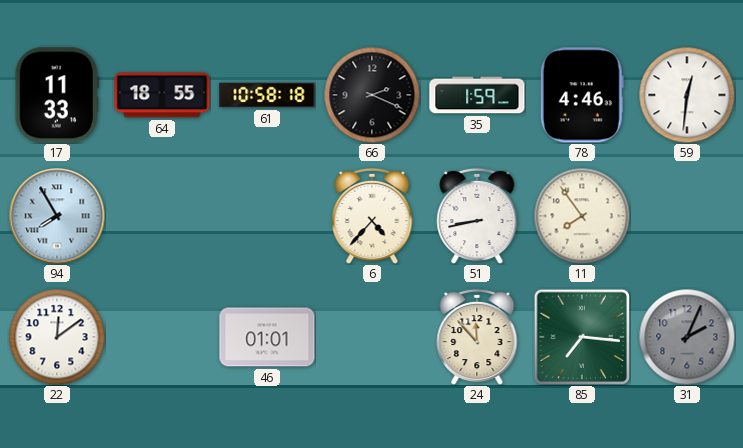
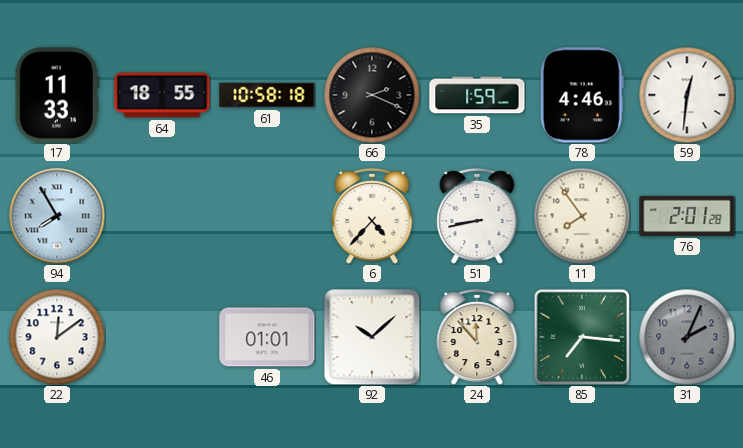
76: none -> 2:01
92: none -> 10:08
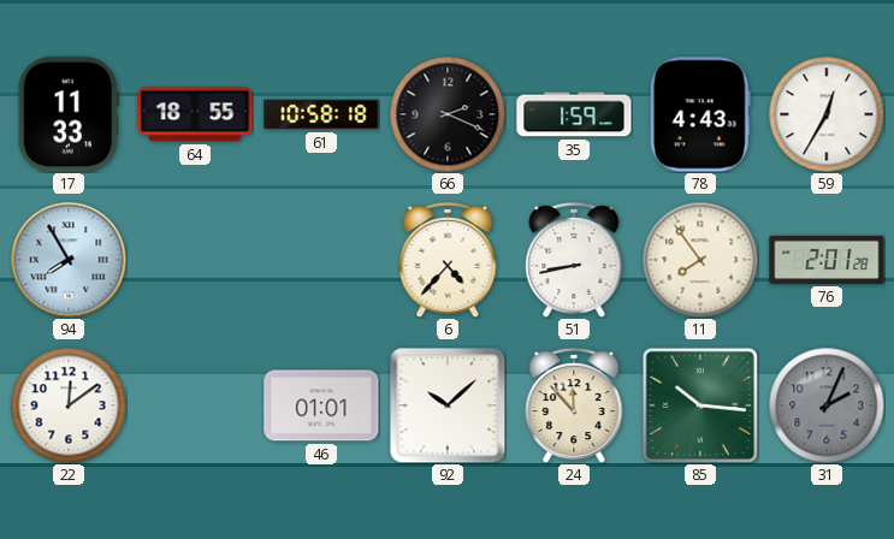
78: 4:46 -> 4:43
59: 12:31 -> 12:35
85: 7:16 -> 10:16
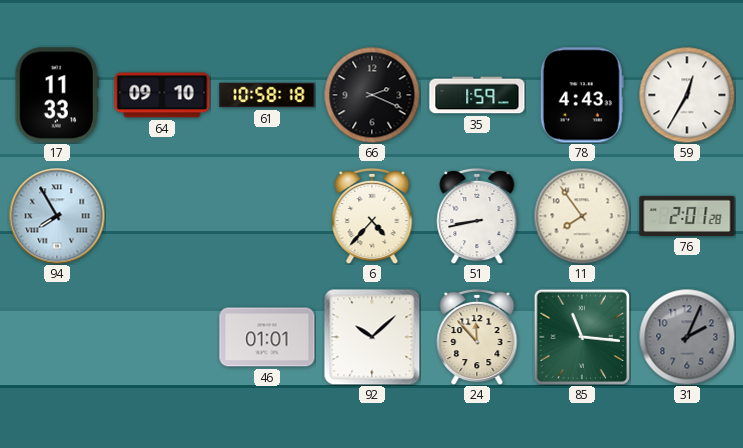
64: 18:55 -> 09:10
22: 12:09 -> none
85: 10:16 -> 11:16
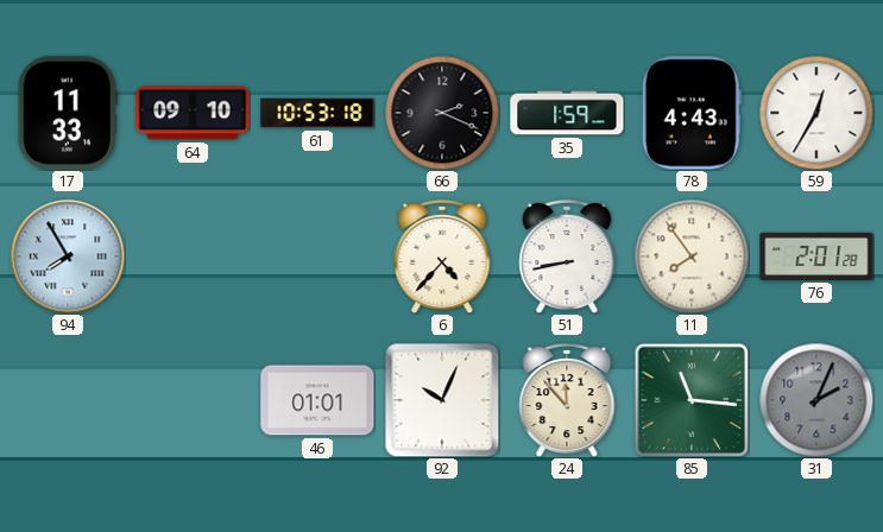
61: 10:58 -> 10:53
92: 10:08 -> 10:04
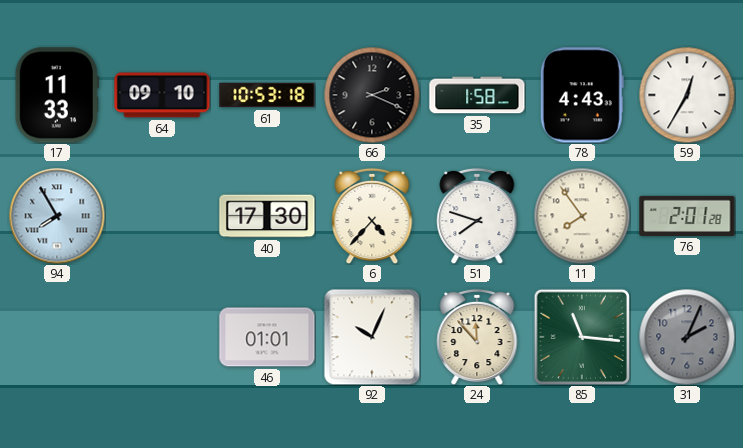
35: 1:59 -> 1:58
40: none -> 17:30
51: 8:43 -> 7:48
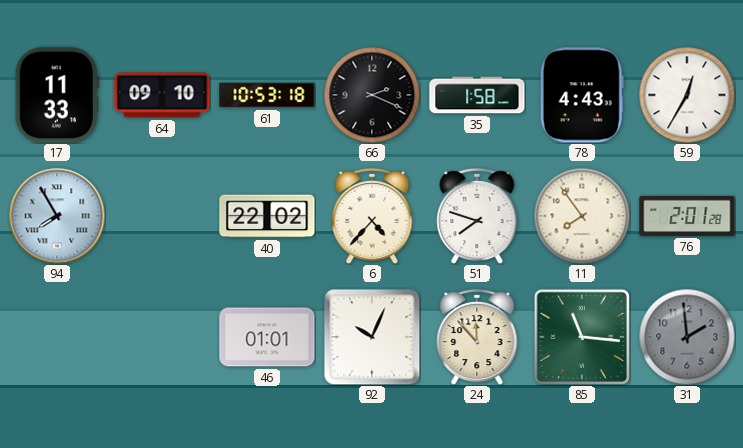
40: 17:30 -> 22:02
31: 2:04 -> 1:59
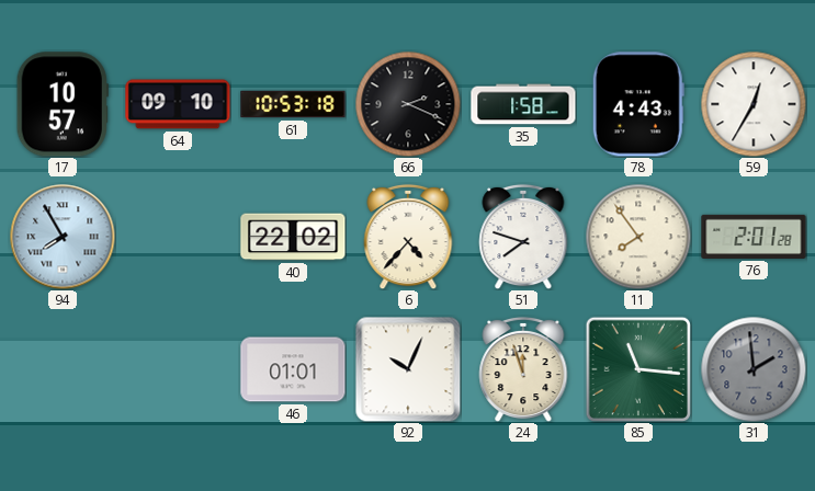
17: 11:33 -> 10:57
24: 11:53 -> 11:57
